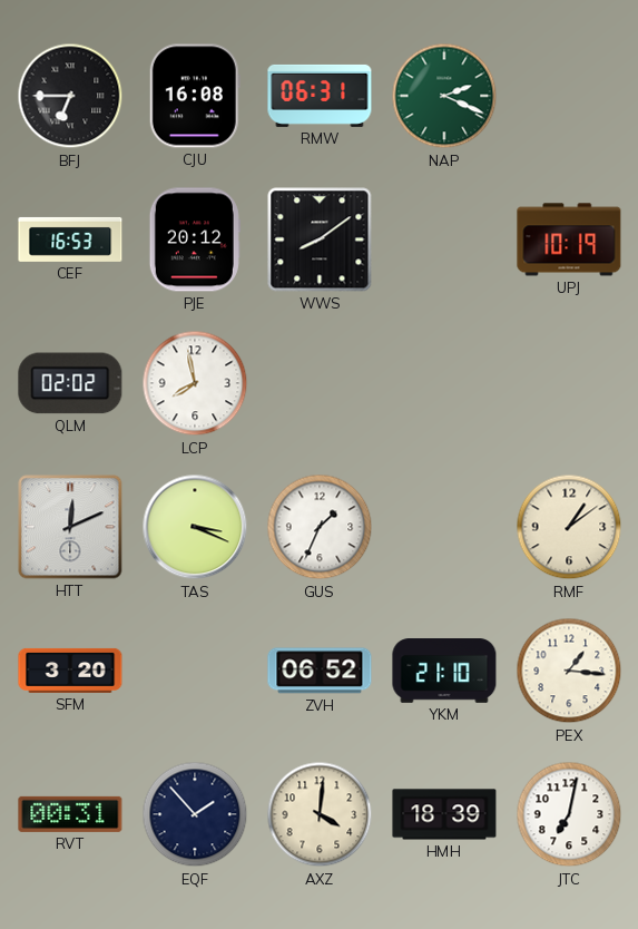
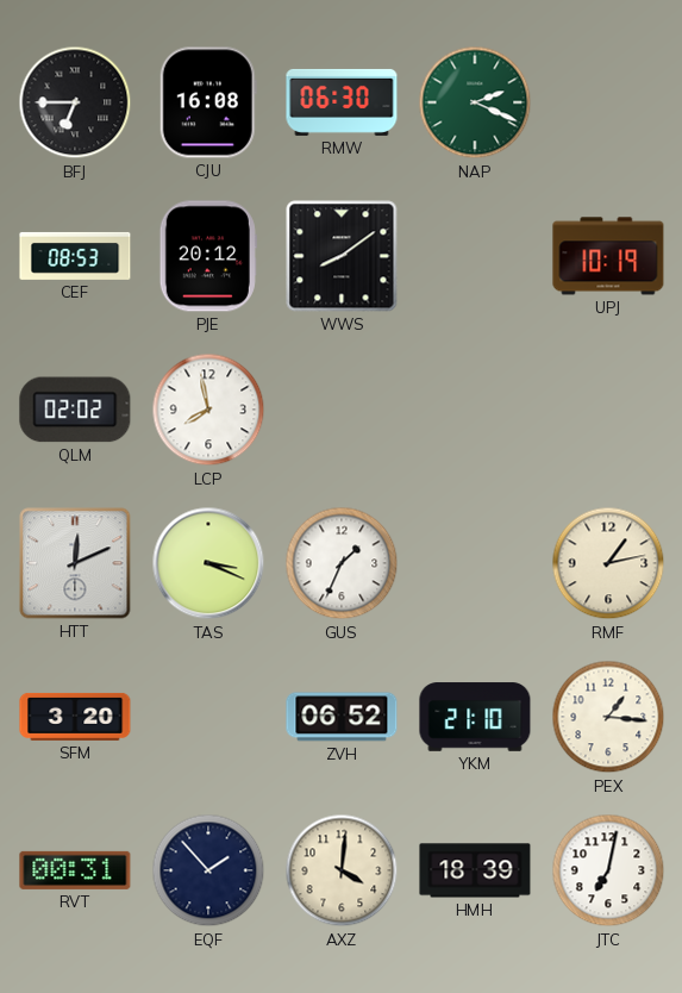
RMW: 06:31 -> 06:30
CEF: 16:53 -> 08:53
RMF: 1:09 -> 1:13
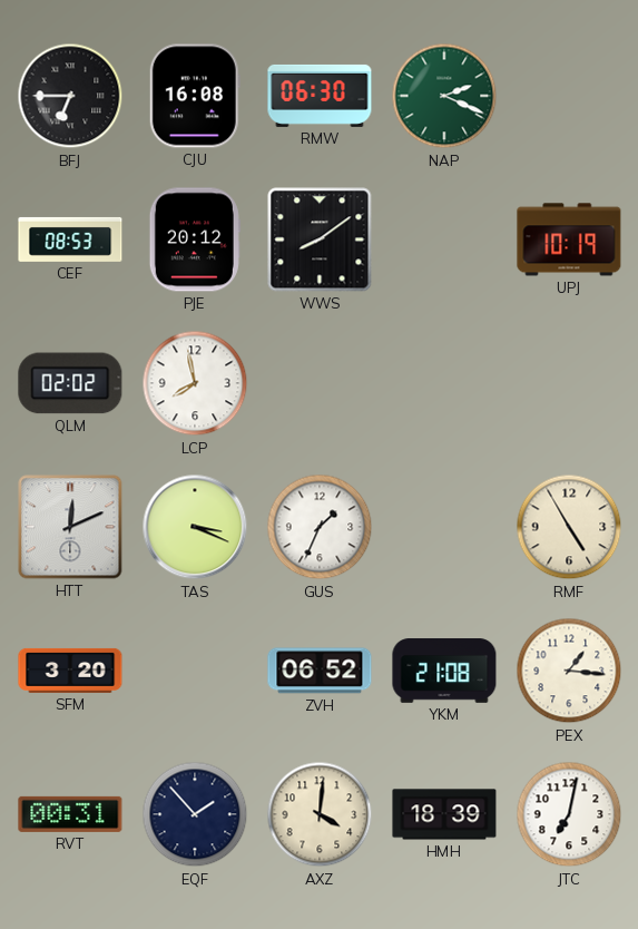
RMF: 1:13 -> 4:55
YKM: 21:10 -> 21:08
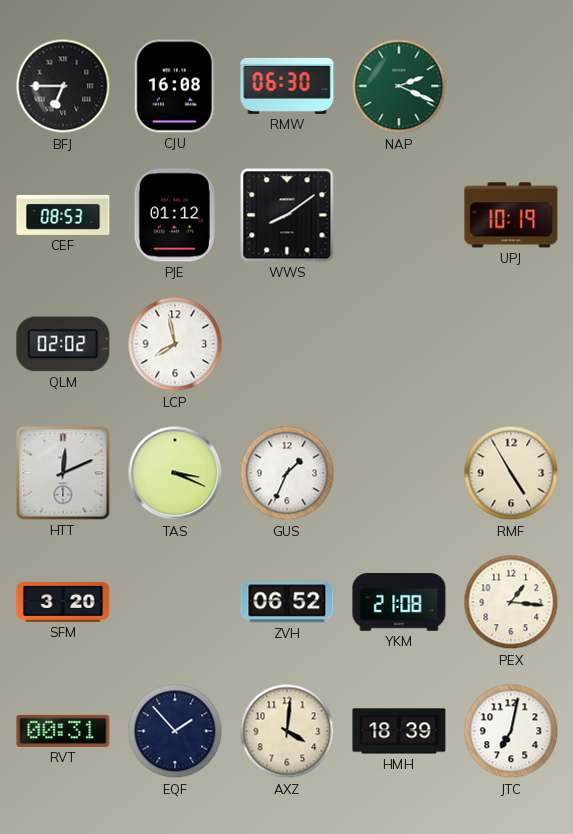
PJE: 20:12 -> 01:12
